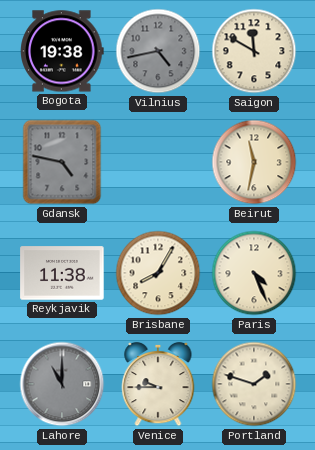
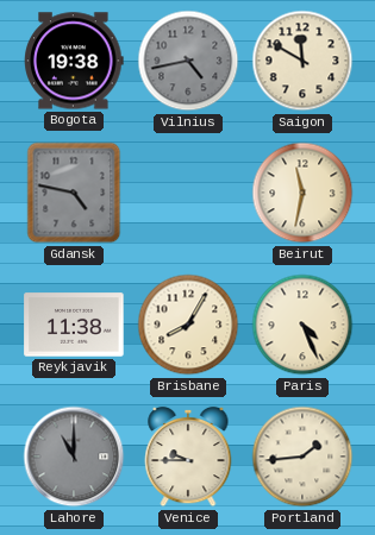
Portland: 1:48 -> 1:44
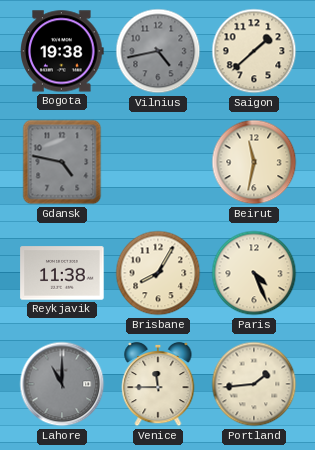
Saigon: 11:50 -> 1:38
Venice: 9:45 -> 11:45
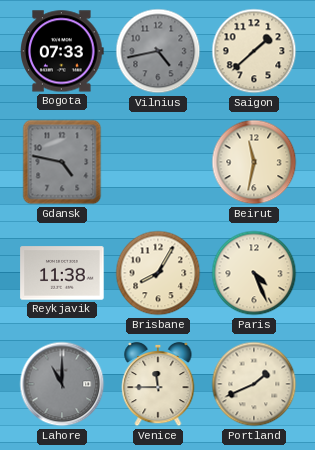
Bogota: 19:38 -> 07:33
Portland: 1:44 -> 1:41
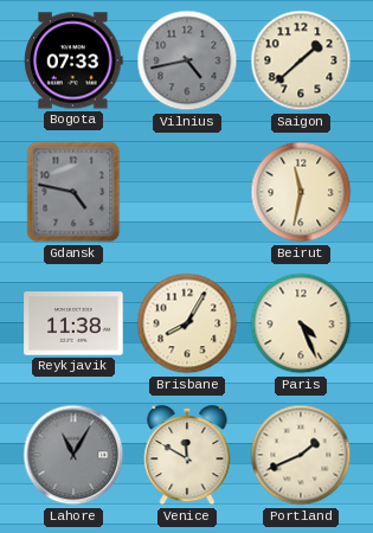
Lahore: 11:00 -> 11:05
Venice: 11:45 -> 11:50
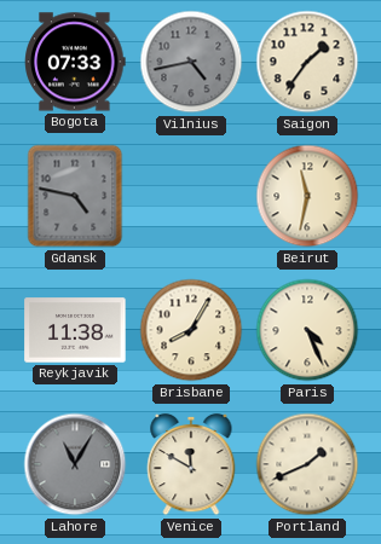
Saigon: 1:38 -> 1:36
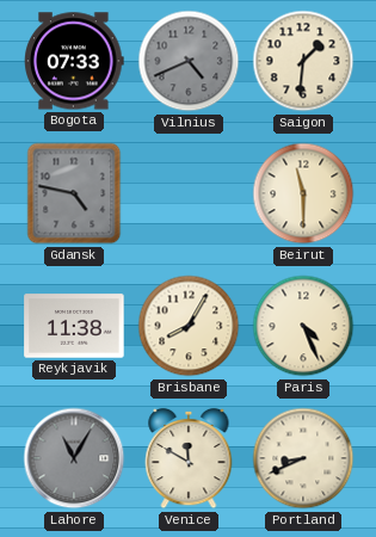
Vilnius: 4:43 -> 4:41
Saigon: 1:36 -> 1:31
Beirut: 11:32 -> 11:30
Portland: 1:41 -> 8:41
